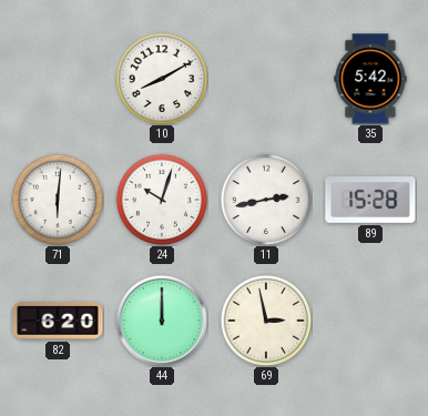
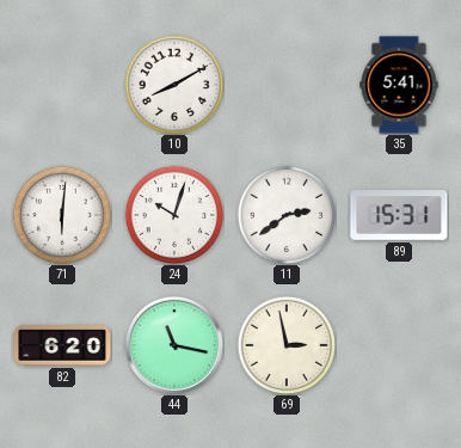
35: 5:42 -> 5:41
11: 2:43 -> 2:39
89: 15:28 -> 15:31
44: 12:00 -> 11:17
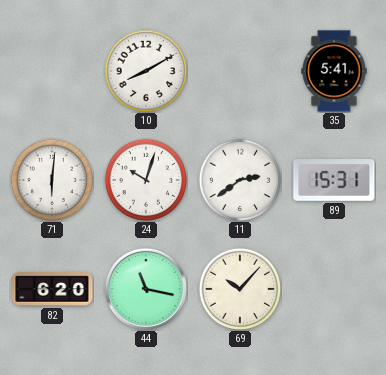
69: 2:58 -> 10:07
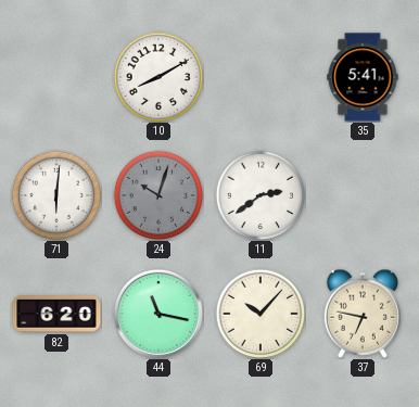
24 dial: white -> grey
89: 15:31 -> none
37: none -> 6:47
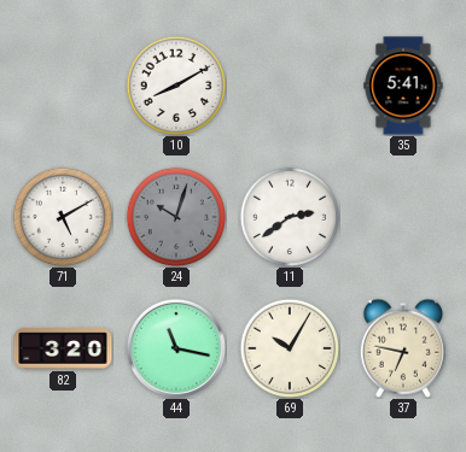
71: 6:01 -> 5:10
82: 6:20 -> 3:20
69: 10:07 -> 10:05
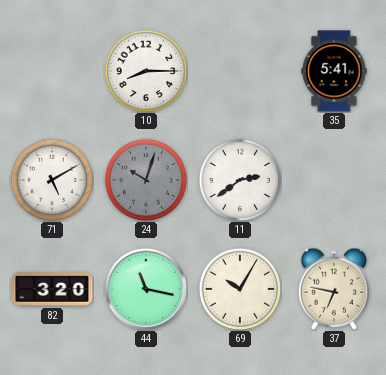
10: 8:10 -> 8:15
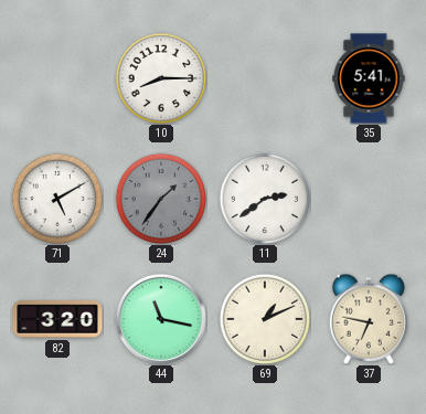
24: 10:03 -> 1:36
69: 10:05 -> 1:11
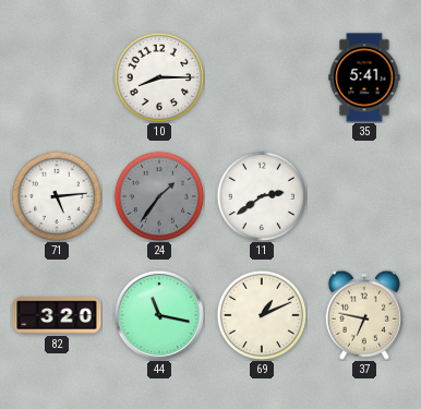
71: 5:10 -> 5:14
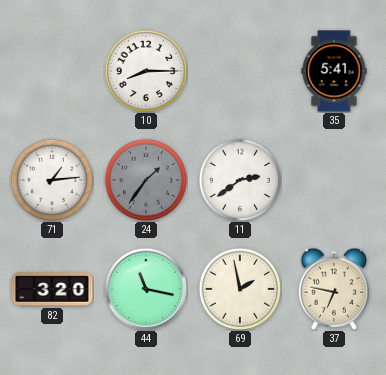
71: 5:14 -> 1:14
69: 1:11 -> 1:58
